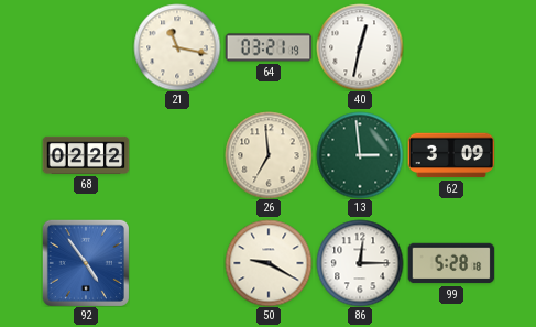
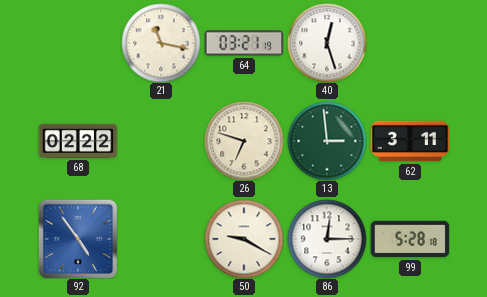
40: 12:32 -> 12:27
26: 6:59 -> 6:48
62: 3:09 -> 3:11
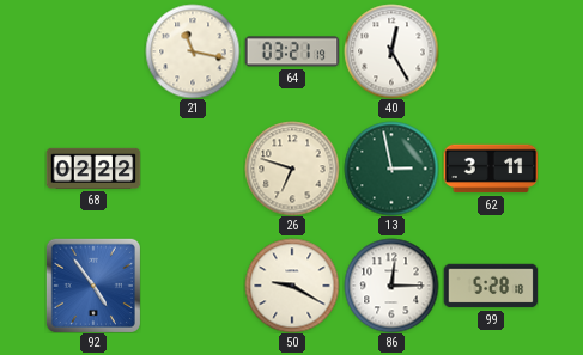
40: 12:27 -> 12:25
13: 2:59 -> 2:58
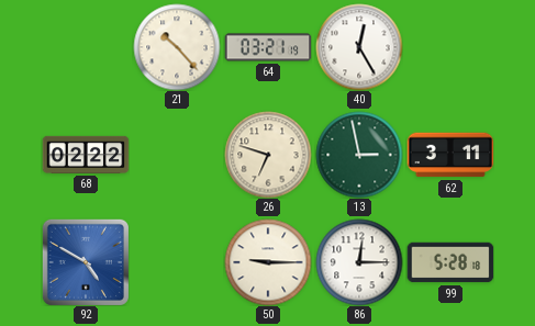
21: 11:17 -> 10:23
92: 4:54 -> 4:50
50: 9:20 -> 9:15
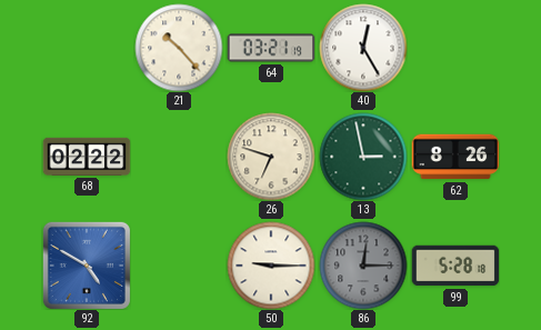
62: 3:11 -> 8:26
86 dial: white -> grey
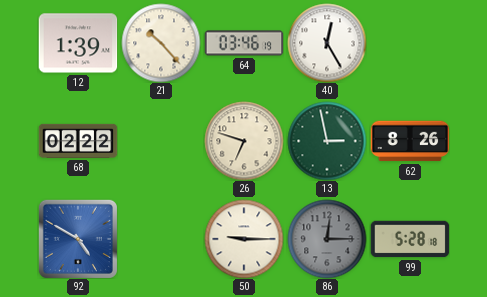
12: none -> 1:39
64: 03:21 -> 03:46
